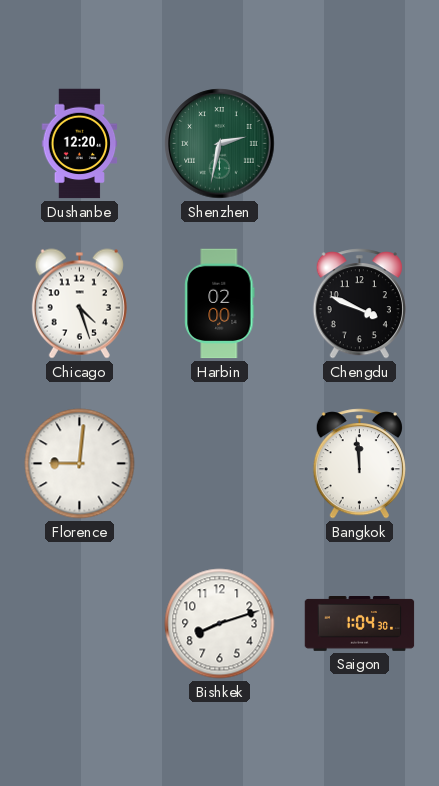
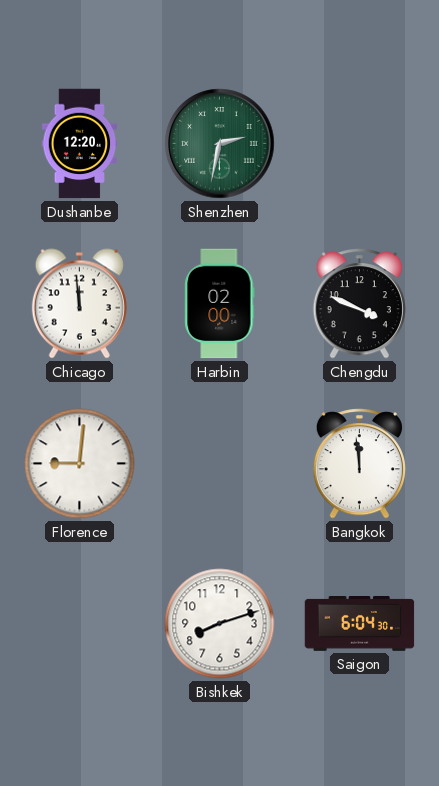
Chicago: 4:27 -> 11:59
Saigon: 1:04 -> 6:04
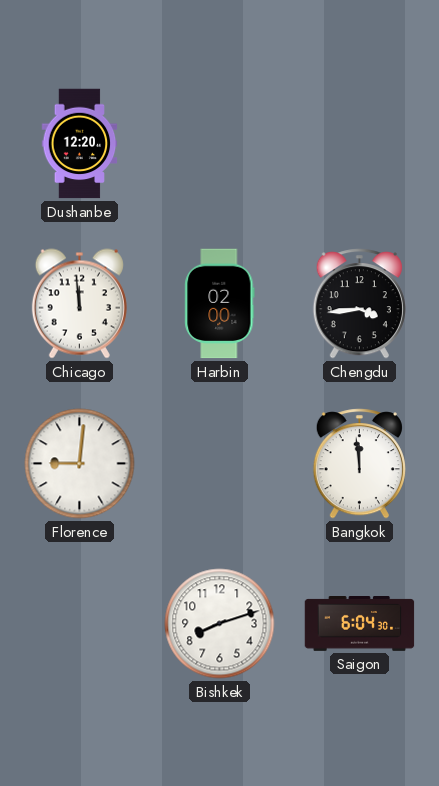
Shenzhen: 2:32 -> none
Chengdu: 3:49 -> 3:44
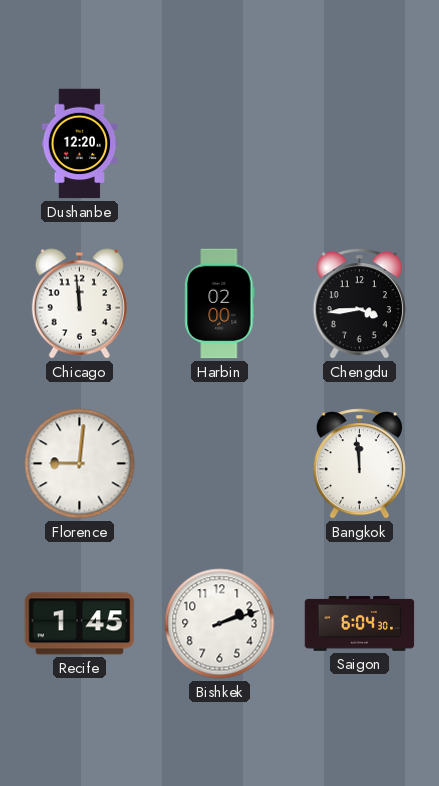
Recife: none -> 1:45
Bishkek: 8:12 -> 2:12
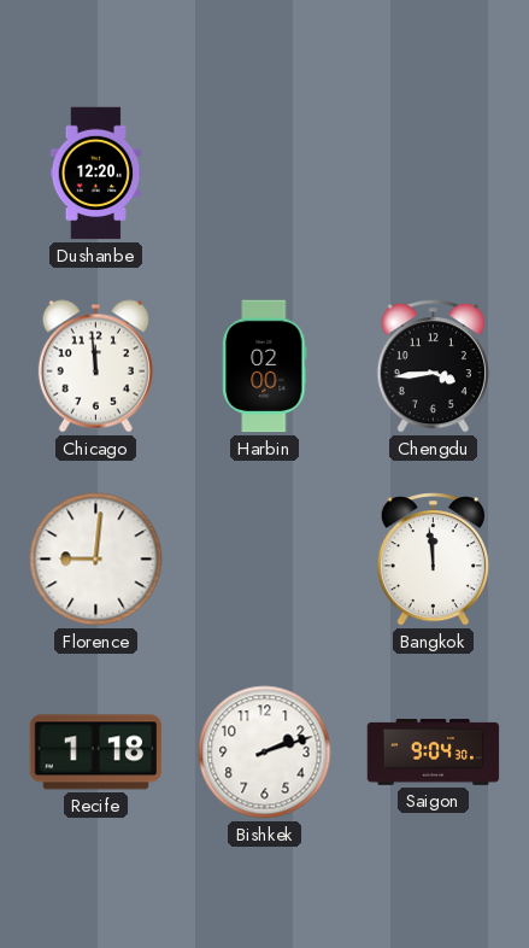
Recife: 1:45 -> 1:18
Saigon: 6:04 -> 9:04
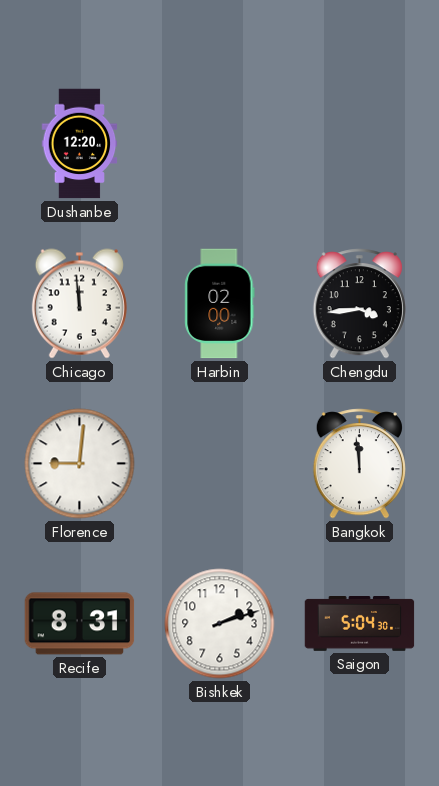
Recife: 1:18 -> 8:31
Saigon: 9:04 -> 5:04
